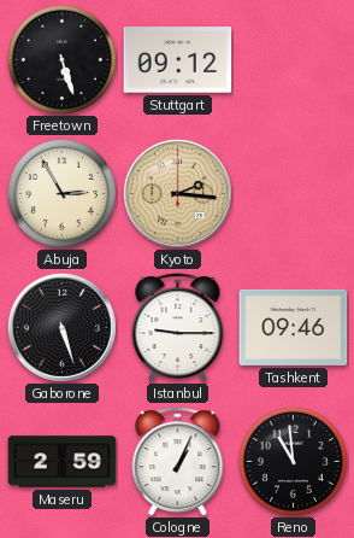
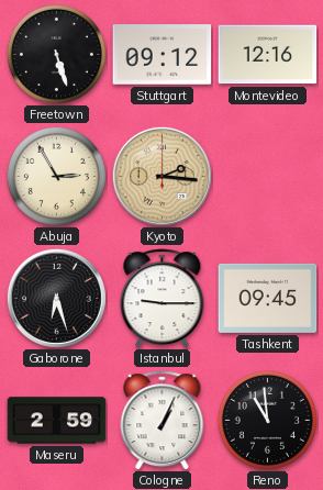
Montevideo: none -> 12:16
Gaborone: 5:27 -> 6:27
Tashkent: 09:46 -> 09:45
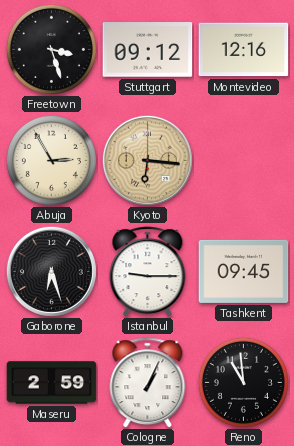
Freetown: 5:27 -> 3:27
Kyoto: 2:16 -> 6:16
